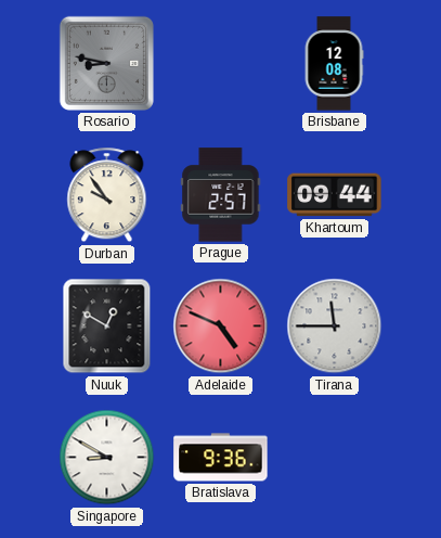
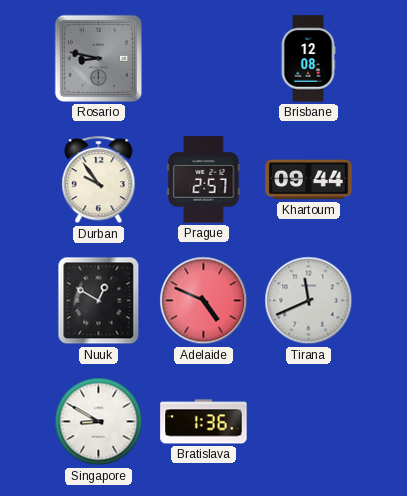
Tirana: 11:45 -> 11:41
Bratislava: 9:36 -> 1:36
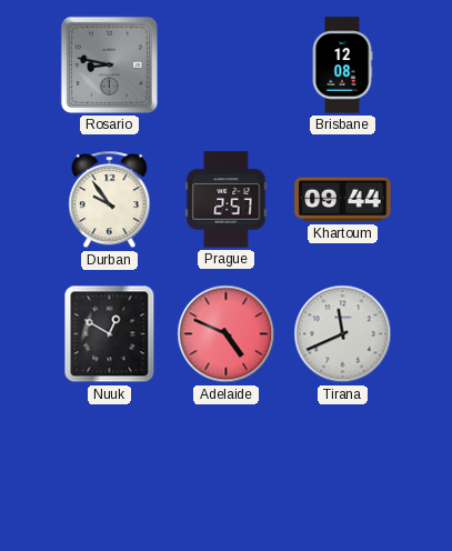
Singapore: 8:50 -> none
Bratislava: 1:36 -> none
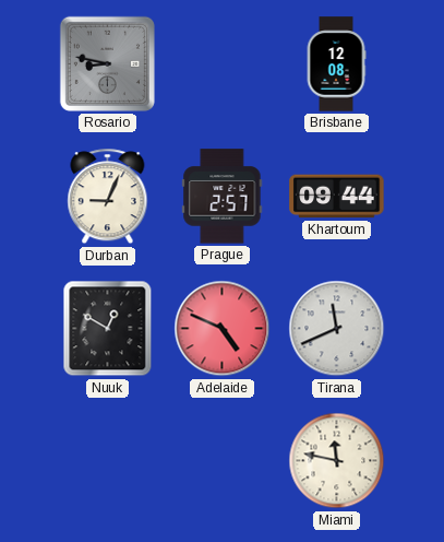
Durban: 9:54 -> 9:04
Miami: none -> 11:47
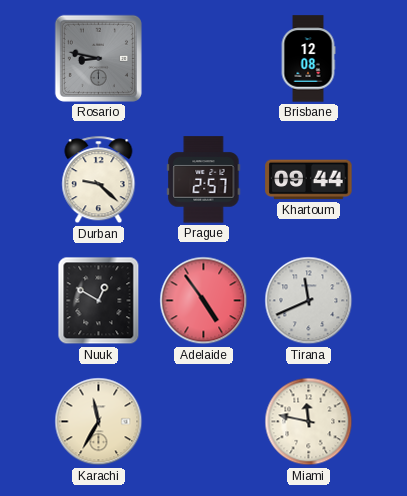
Durban: 9:04 -> 9:22
Adelaide: 4:49 -> 4:54
Karachi: none -> 11:35
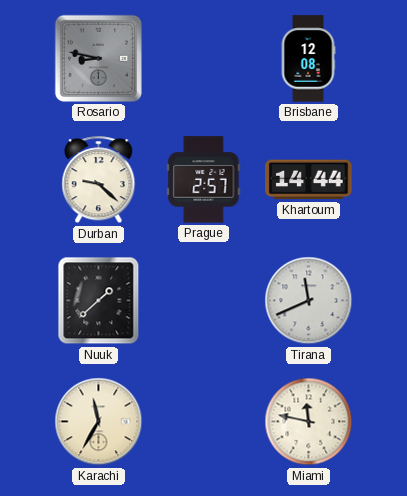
Khartoum: 09:44 -> 14:44
Nuuk: 12:50 -> 1:38
Adelaide: 4:54 -> none
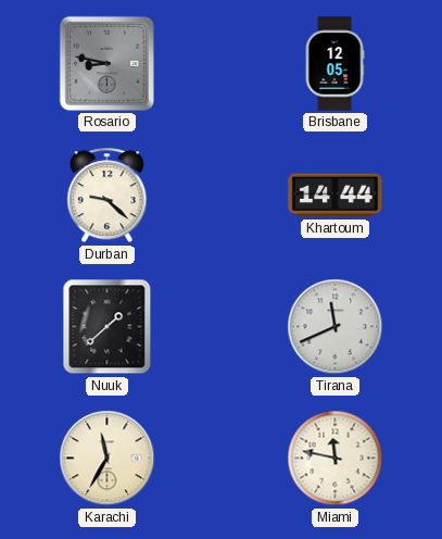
Brisbane: 12:08 -> 12:05
Prague: 2:57 -> none
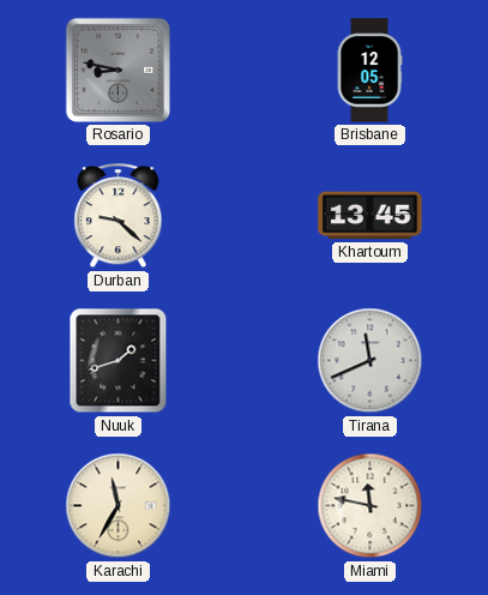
Khartoum: 14:44 -> 13:45
Nuuk: 1:38 -> 1:42
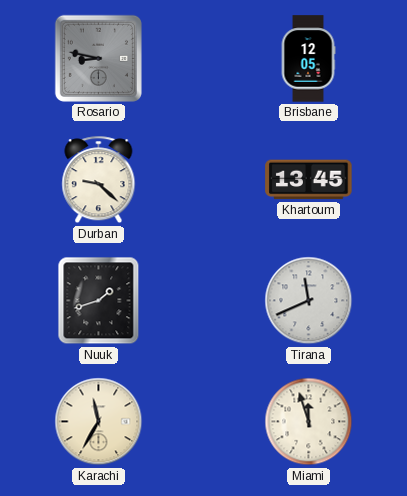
Miami: 11:47 -> 11:57
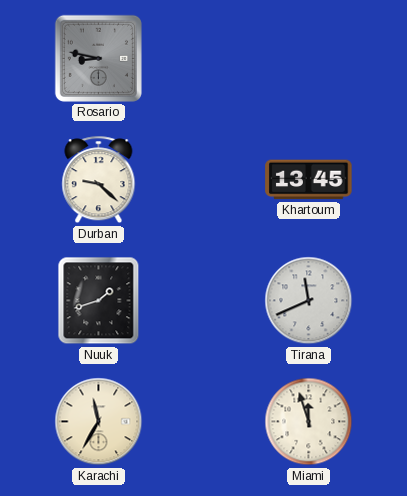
Brisbane: 12:05 -> none
